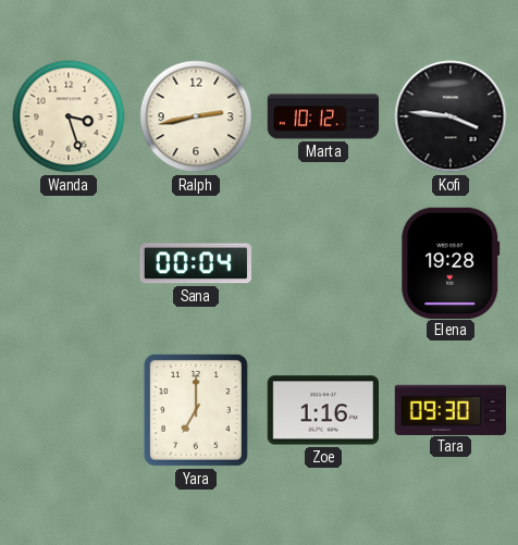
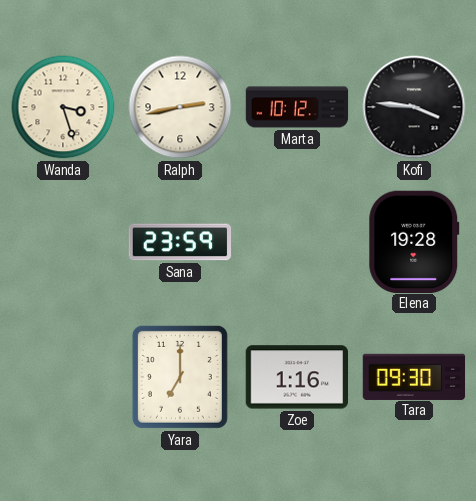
Sana: 00:04 -> 23:59
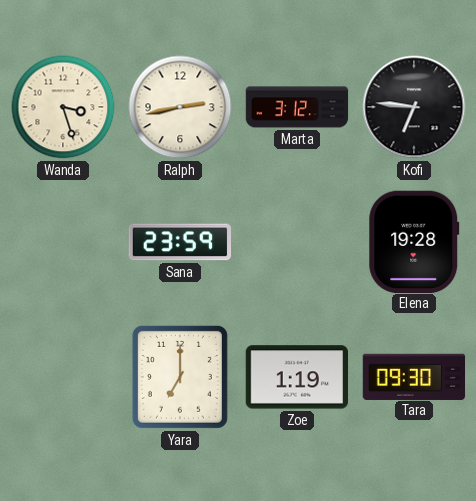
Marta: 10:12 -> 3:12
Kofi: 3:46 -> 6:46
Zoe: 1:16 -> 1:19
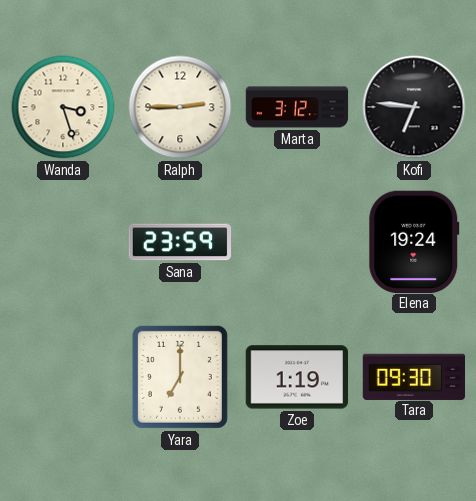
Ralph: 2:43 -> 2:45
Elena: 19:28 -> 19:24
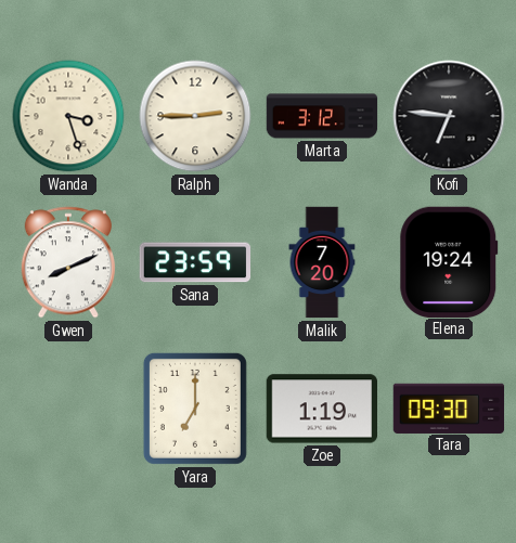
Gwen: none -> 8:11
Malik: none -> 7:20
